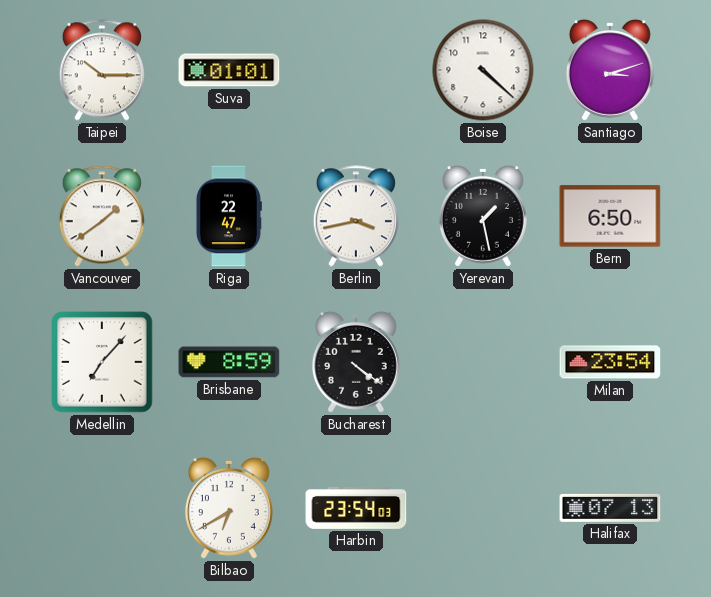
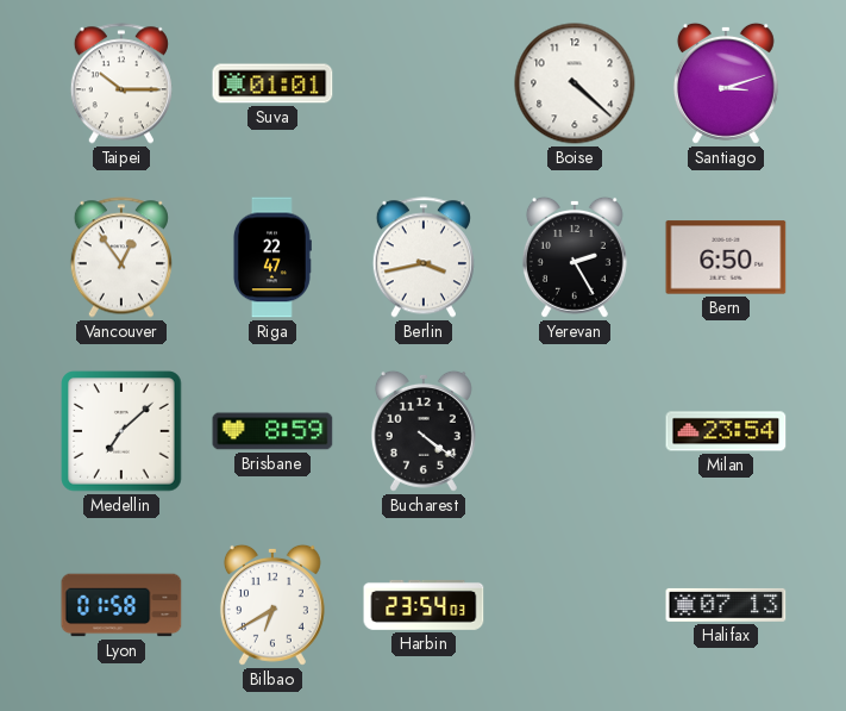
Vancouver: 1:39 -> 12:54
Yerevan: 1:28 -> 2:25
Medellin: 7:07 -> 7:08
Lyon: none -> 01:58
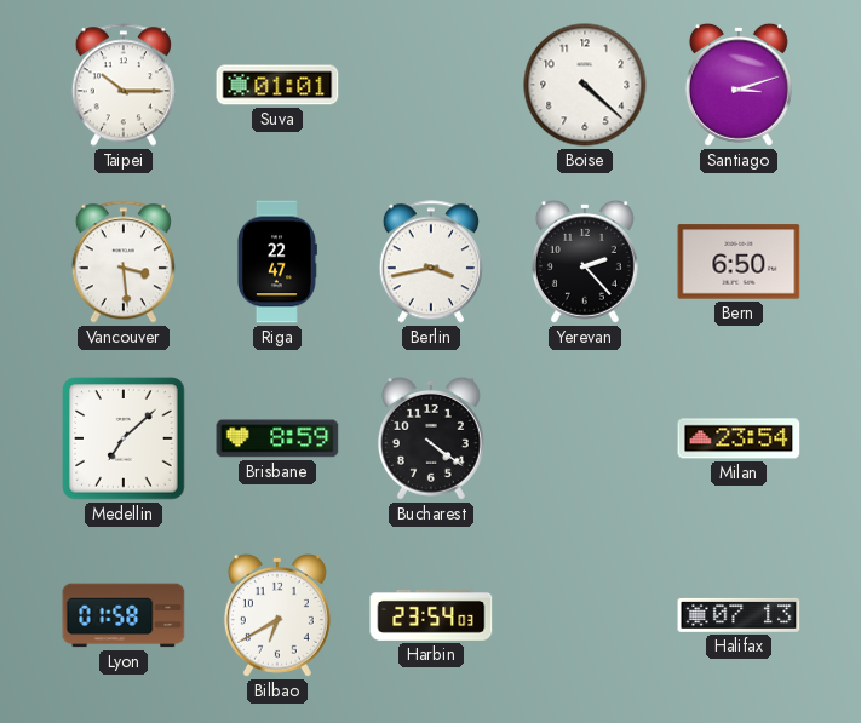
Vancouver: 12:54 -> 3:29
Yerevan: 2:25 -> 2:23
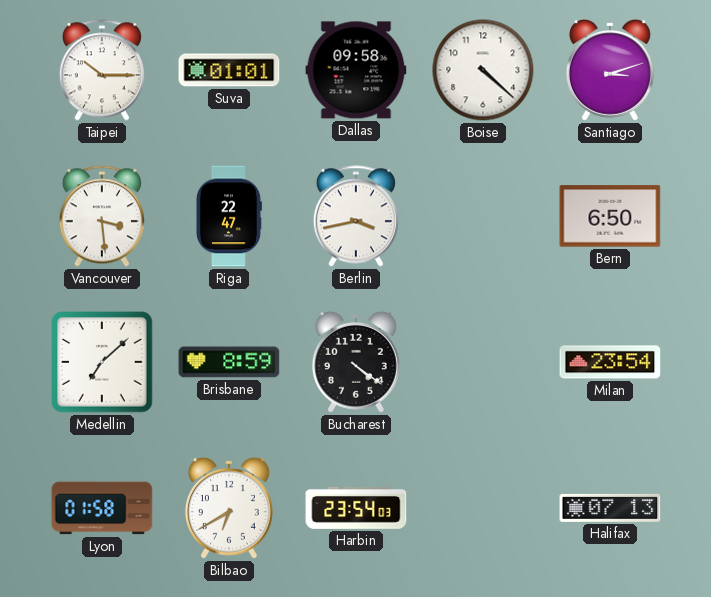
Dallas: none -> 09:58
Yerevan: 2:23 -> none
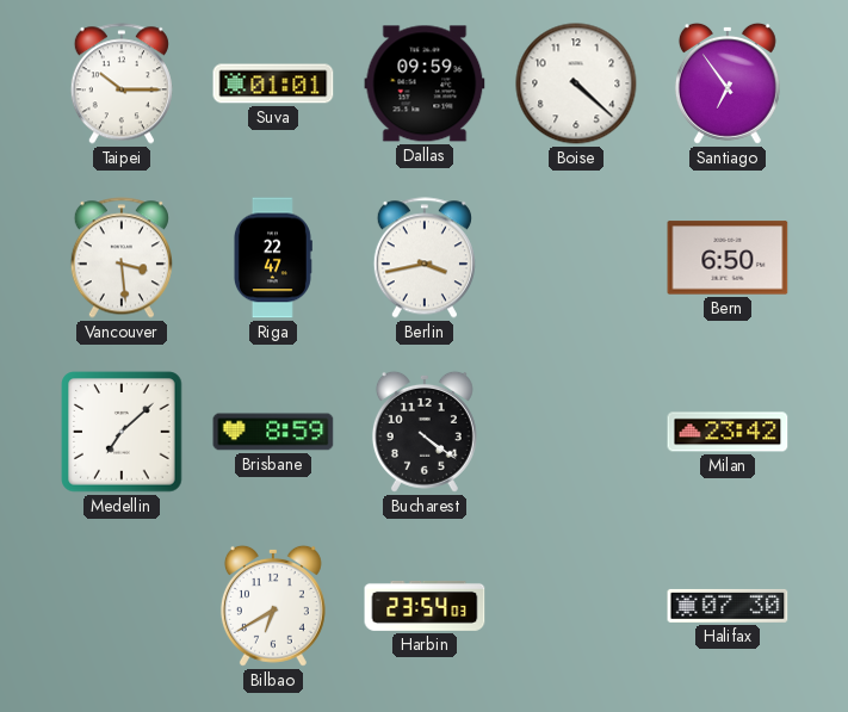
Dallas: 09:58 -> 09:59
Santiago: 3:12 -> 6:54
Milan: 23:54 -> 23:42
Lyon: 01:58 -> none
Halifax: 07:13 -> 07:30
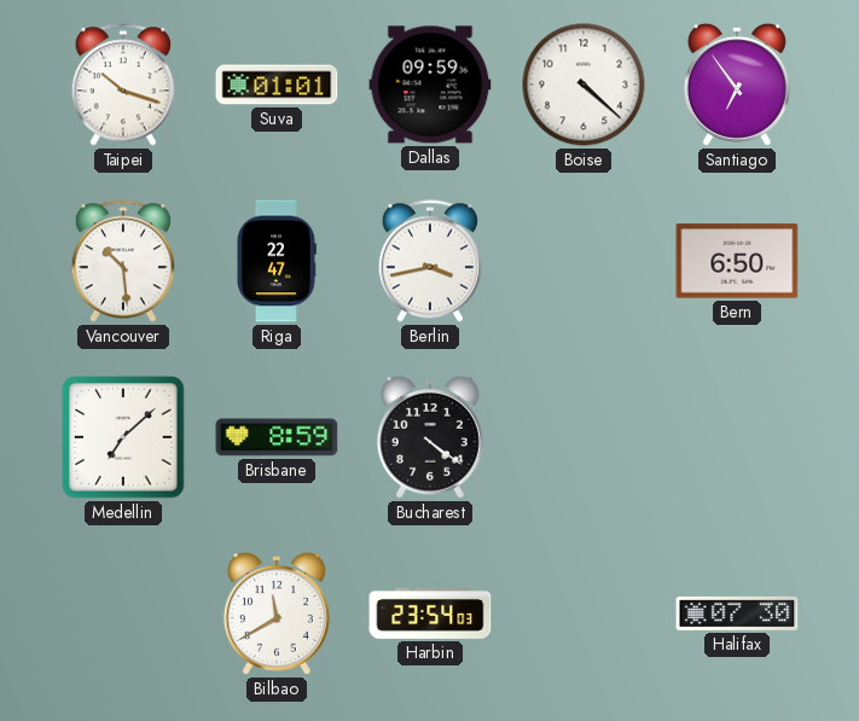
Taipei: 10:15 -> 10:18
Vancouver: 3:29 -> 10:29
Milan: 23:42 -> none
Bilbao: 6:40 -> 11:40
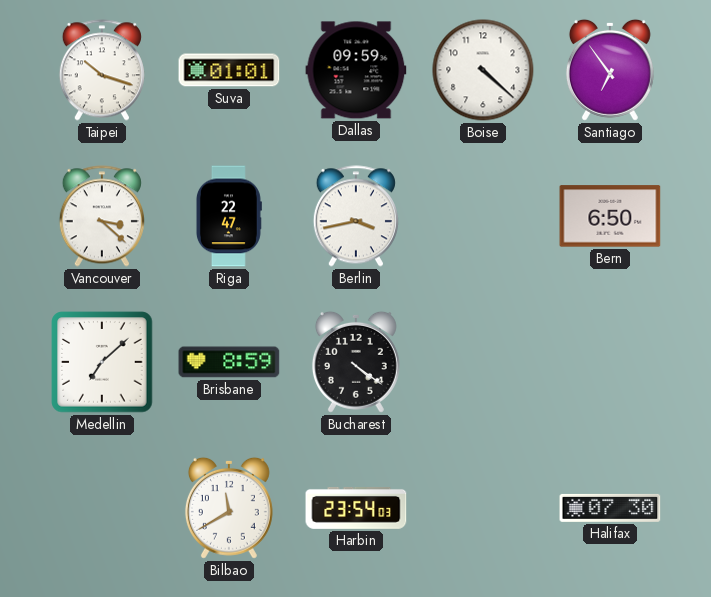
Vancouver: 10:29 -> 3:22
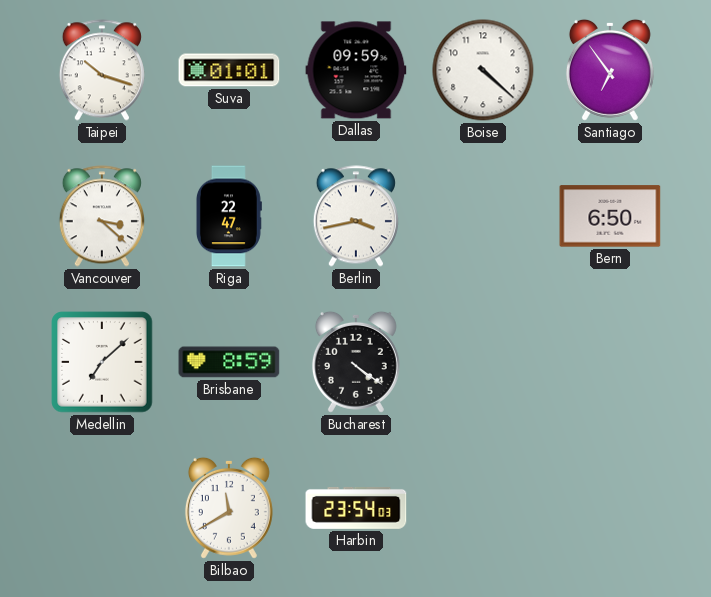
Halifax: 07:30 -> none
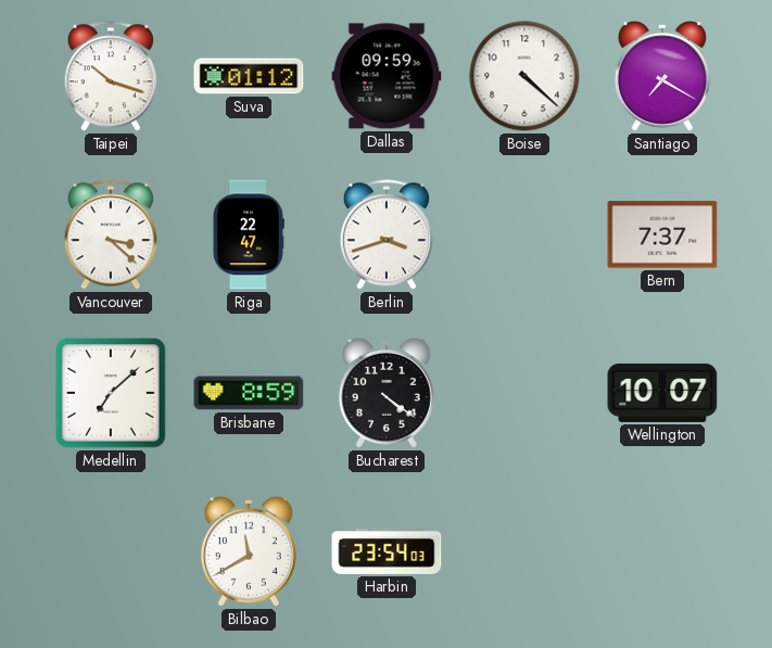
Suva: 01:01 -> 01:12
Santiago: 6:54 -> 7:20
Berlin: 3:43 -> 3:42
Bern: 6:50 -> 7:37
Wellington: none -> 10:07
